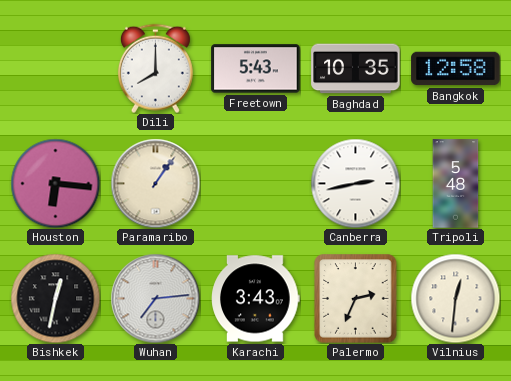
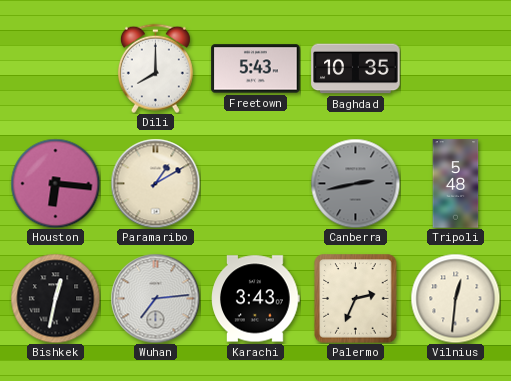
Bangkok: 12:58 -> none
Paramaribo: 1:06 -> 1:10
Canberra dial: white -> grey
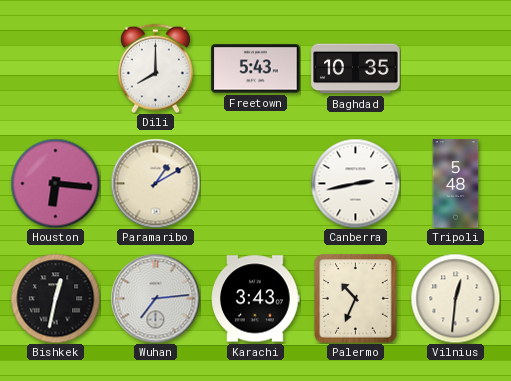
Canberra dial: grey -> white
Palermo: 2:34 -> 10:34
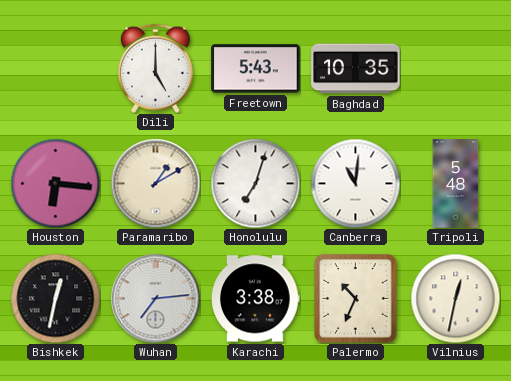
Dili: 8:00 -> 5:00
Honolulu: none -> 7:03
Canberra: 2:43 -> 11:01
Karachi: 3:43 -> 3:38
Vilnius: 12:31 -> 12:32
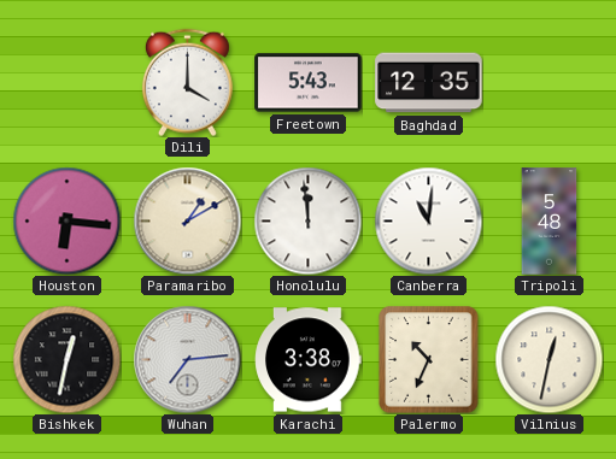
Dili: 5:00 -> 4:00
Baghdad: 10:35 -> 12:35
Honolulu: 7:03 -> 11:59
